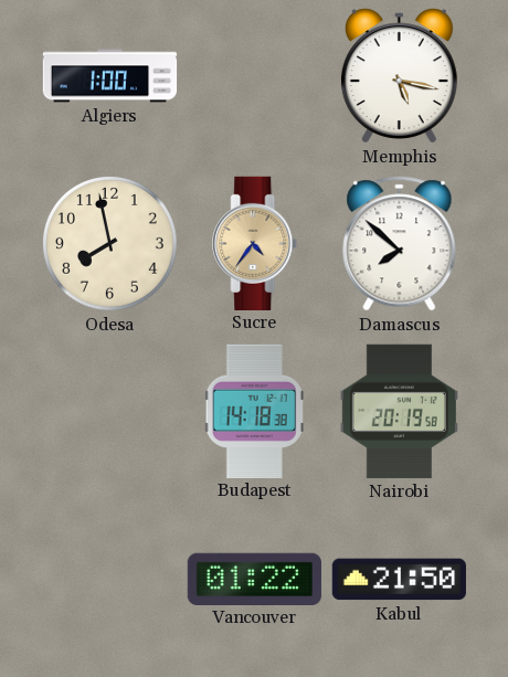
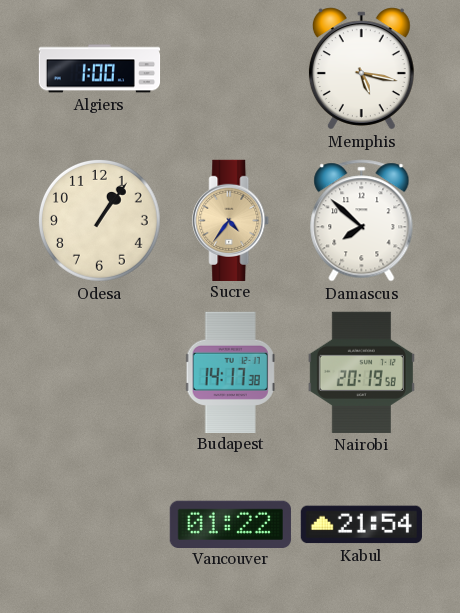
Odesa: 7:58 -> 1:06
Budapest: 14:18 -> 14:17
Kabul: 21:50 -> 21:54
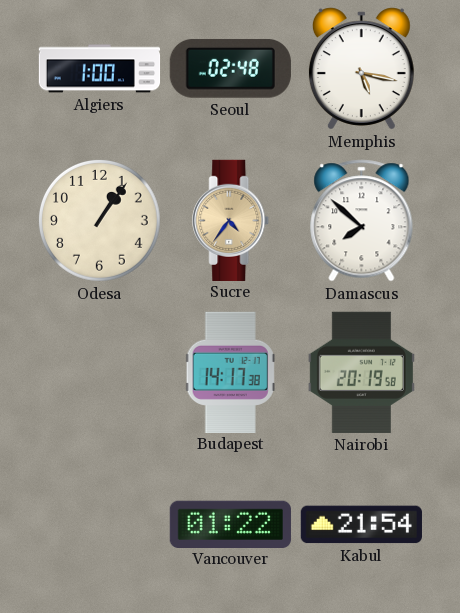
Seoul: none -> 02:48
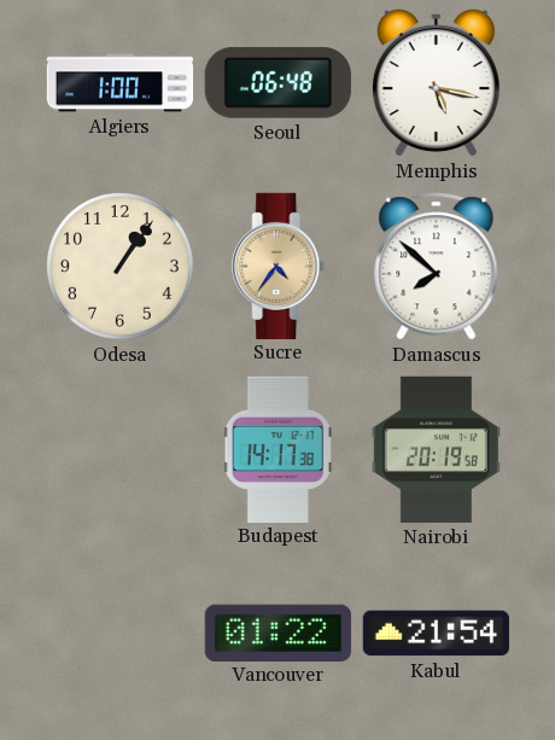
Seoul: 02:48 -> 06:48
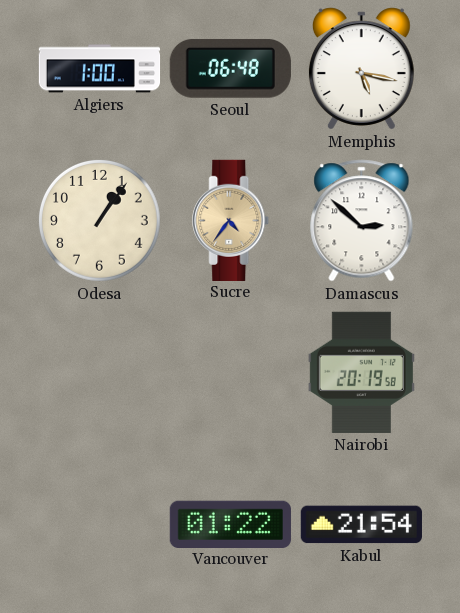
Damascus: 7:52 -> 2:52
Budapest: 14:17 -> none
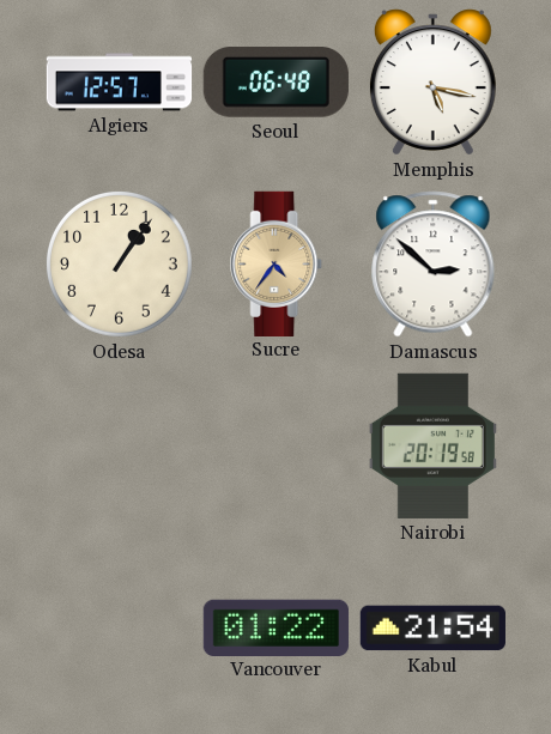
Algiers: 1:00 -> 12:57
